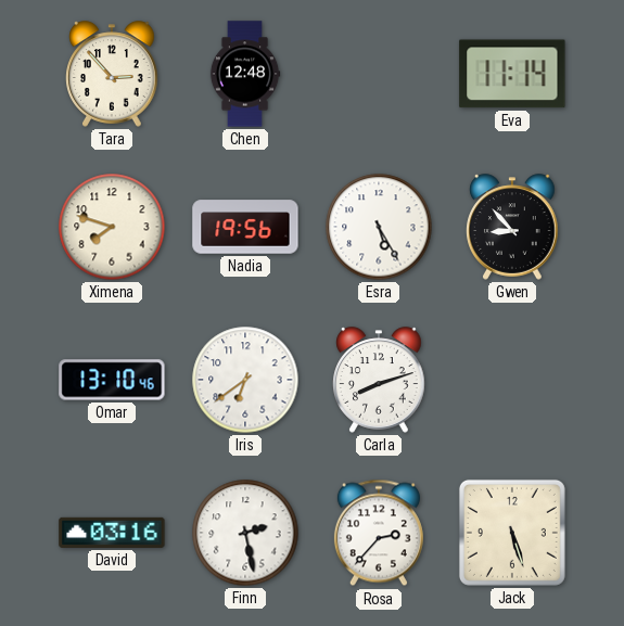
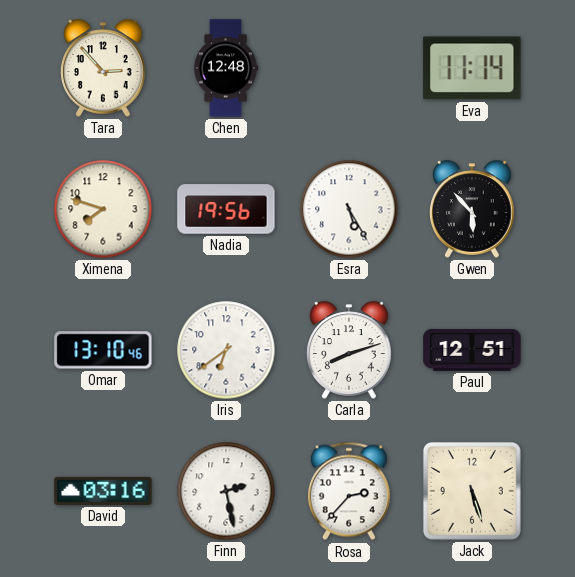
Gwen: 8:53 -> 5:53
Paul: none -> 12:51
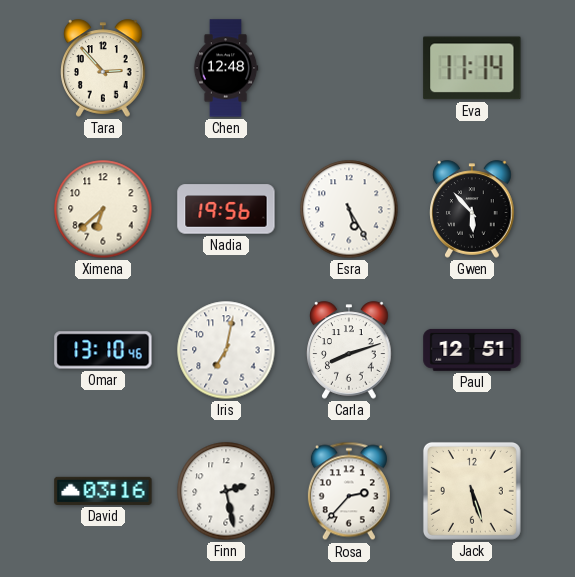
Ximena: 7:48 -> 6:38
Iris: 6:39 -> 7:02
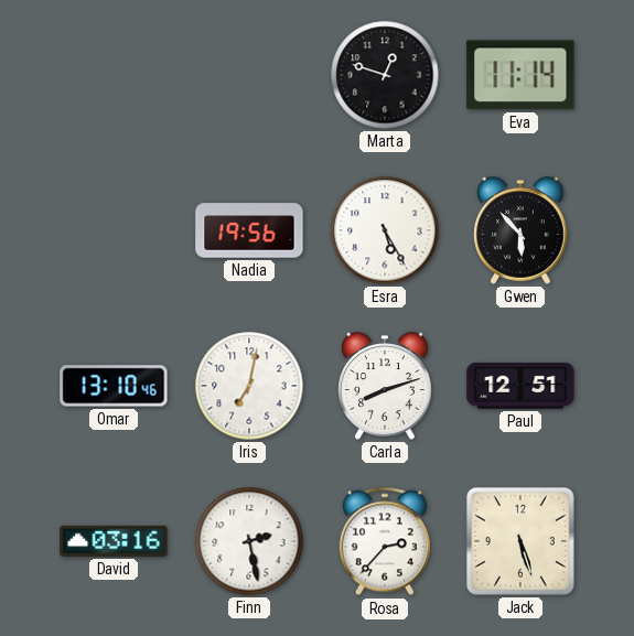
Tara: 2:53 -> none
Chen: 12:48 -> none
Marta: none -> 12:48
Ximena: 6:38 -> none
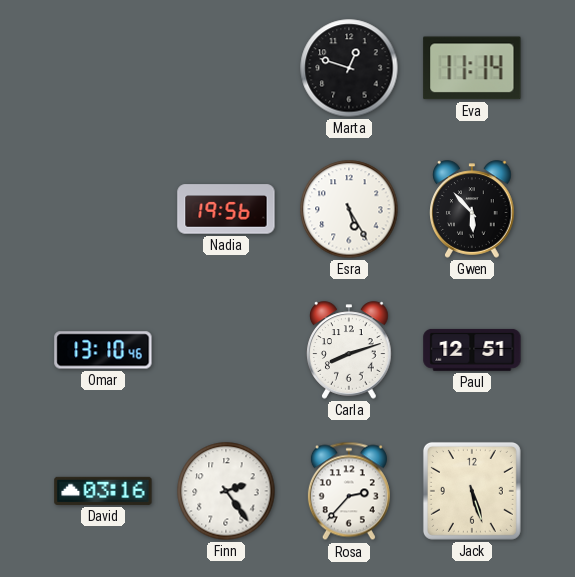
Iris: 7:02 -> none
Finn: 2:28 -> 2:24
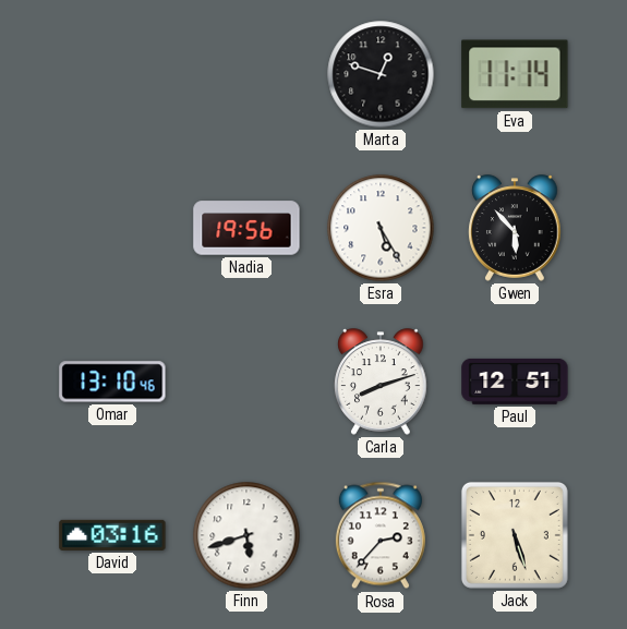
Finn: 2:24 -> 5:42
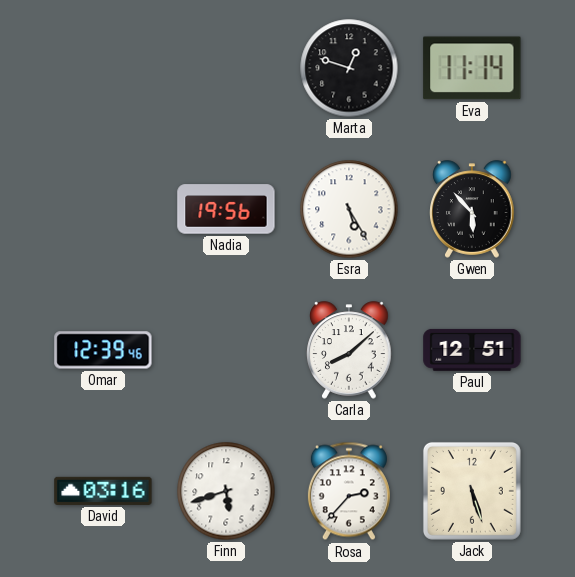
Omar: 13:10 -> 12:39
Carla: 8:12 -> 8:08
